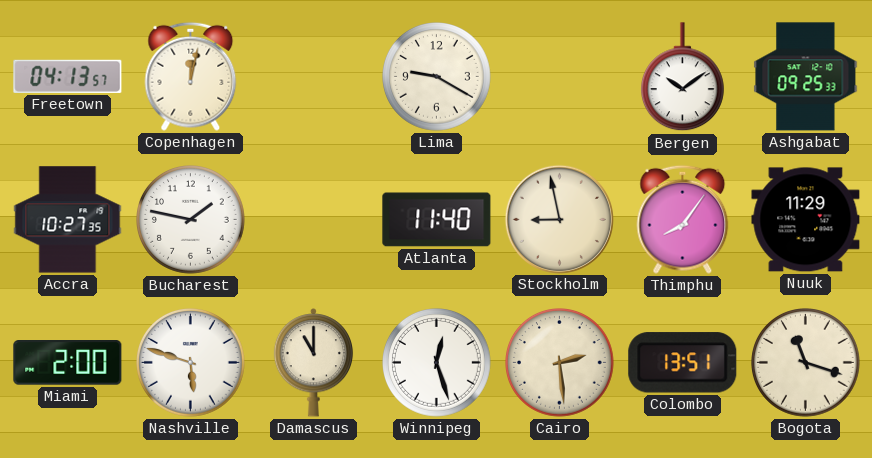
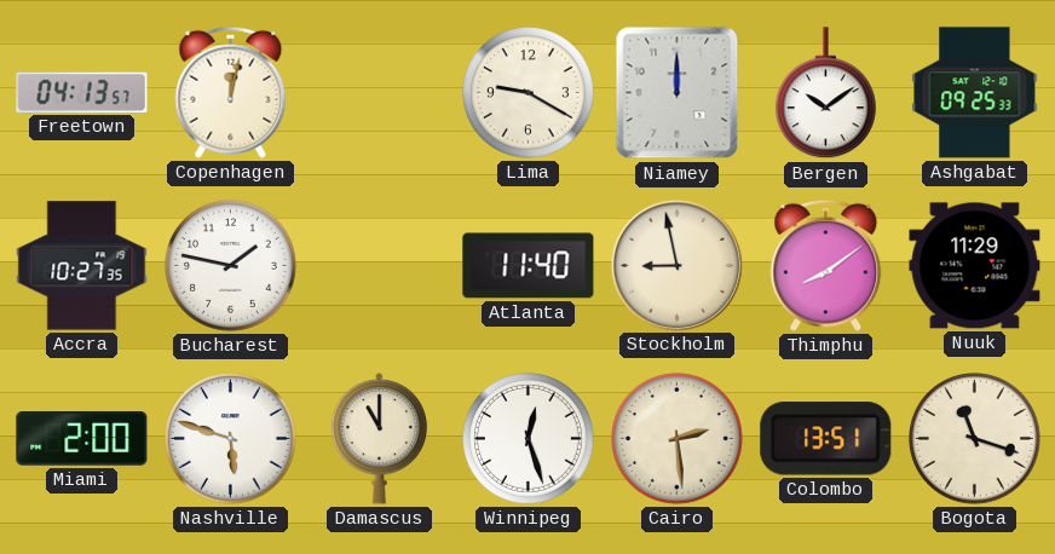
Niamey: none -> 12:00
Thimphu: 8:06 -> 8:09
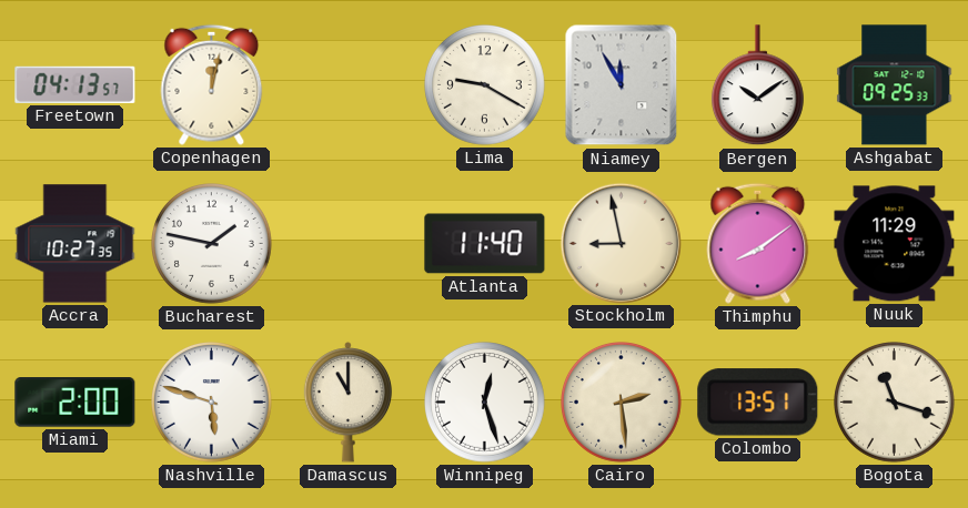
Niamey: 12:00 -> 11:55
